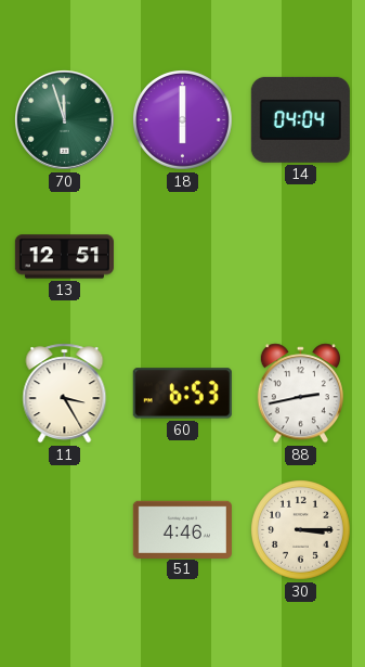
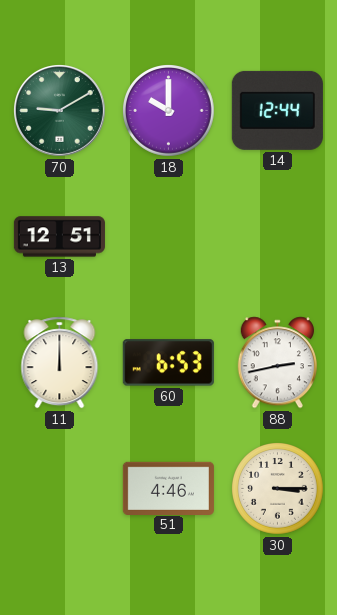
70: 11:57 -> 9:10
18: 6:00 -> 10:00
14: 04:04 -> 12:44
11: 3:25 -> 12:00
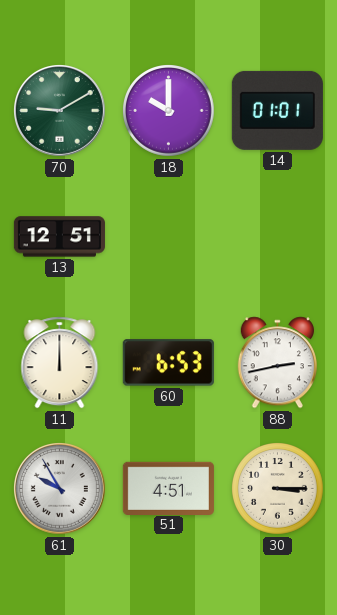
14: 12:44 -> 01:01
61: none -> 9:55
51: 4:46 -> 4:51
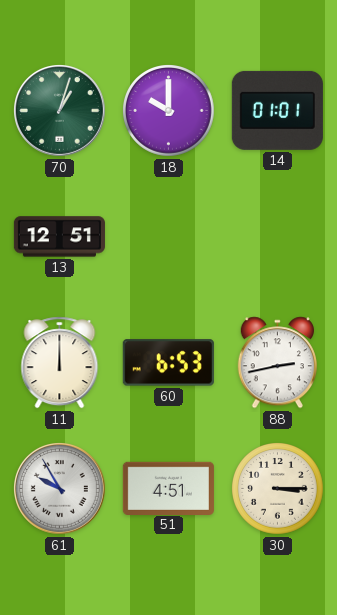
70: 9:10 -> 1:03
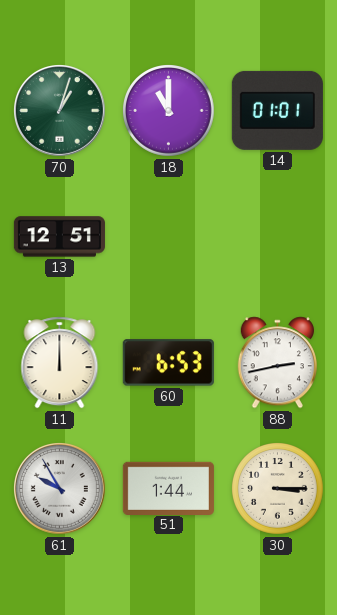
18: 10:00 -> 11:00
51: 4:51 -> 1:44
